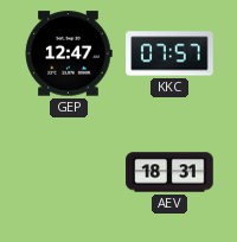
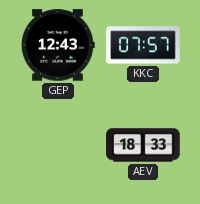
GEP: 12:47 -> 12:43
AEV: 18:31 -> 18:33
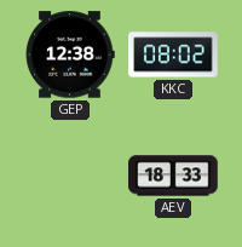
GEP: 12:43 -> 12:38
KKC: 07:57 -> 08:02
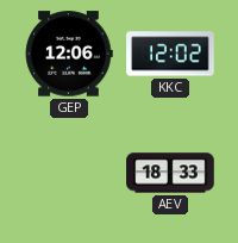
GEP: 12:38 -> 12:06
KKC: 08:02 -> 12:02
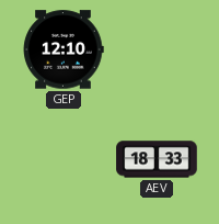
GEP: 12:06 -> 12:10
KKC: 12:02 -> none
